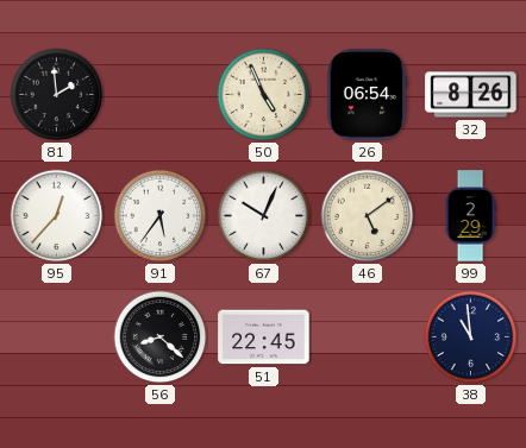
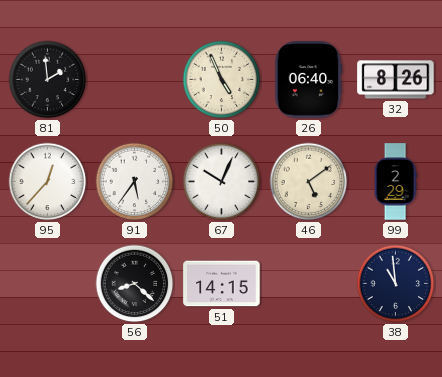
26: 06:54 -> 06:40
51: 22:45 -> 14:15
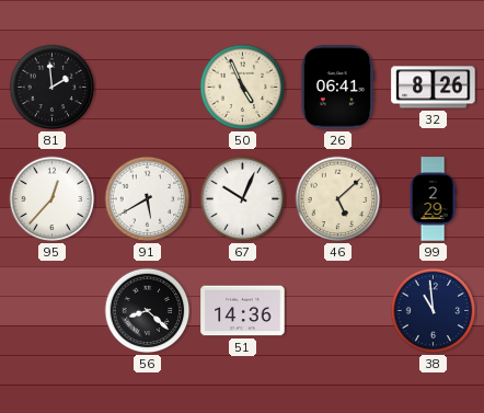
26: 06:40 -> 06:41
91: 5:36 -> 5:40
46: 5:09 -> 5:08
51: 14:15 -> 14:36
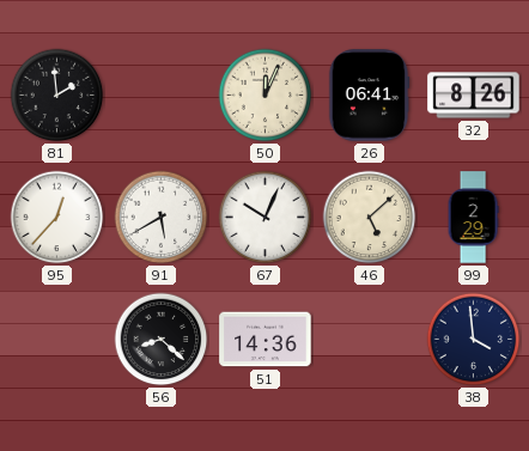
50: 4:56 -> 12:04
38: 10:59 -> 3:59
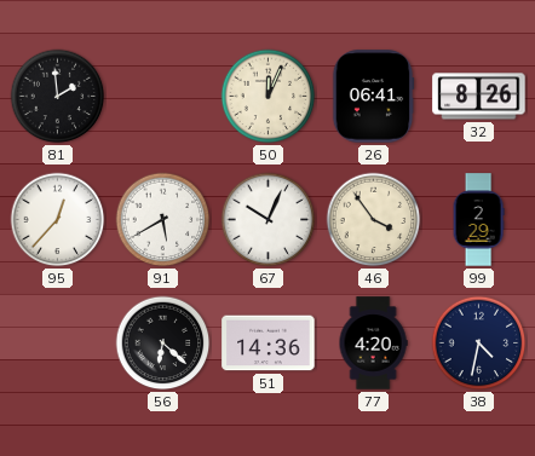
46: 5:08 -> 3:54
56: 8:22 -> 6:22
77: none -> 4:20
38: 3:59 -> 4:32
